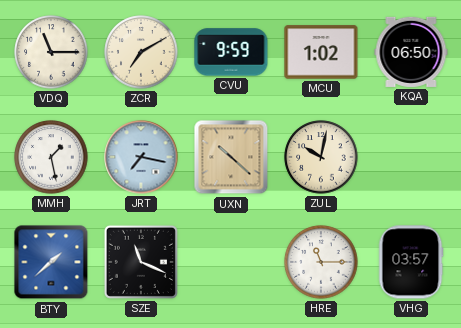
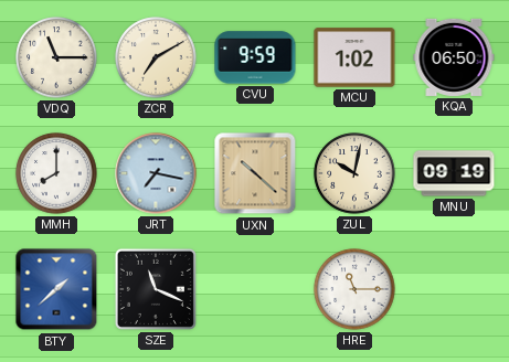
MMH: 1:28 -> 8:00
MNU: none -> 09:19
VHG: 03:57 -> none
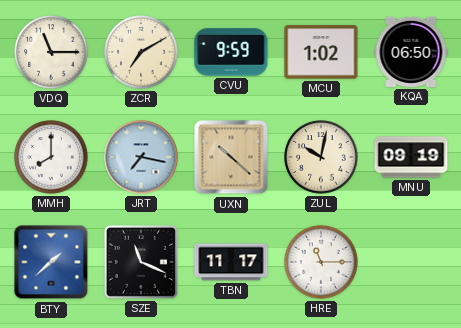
TBN: none -> 11:17
